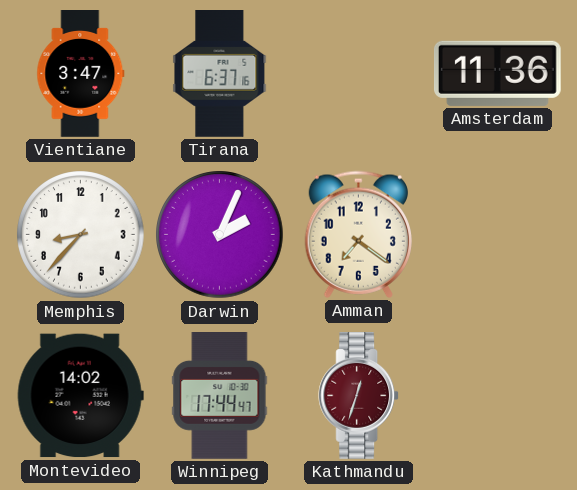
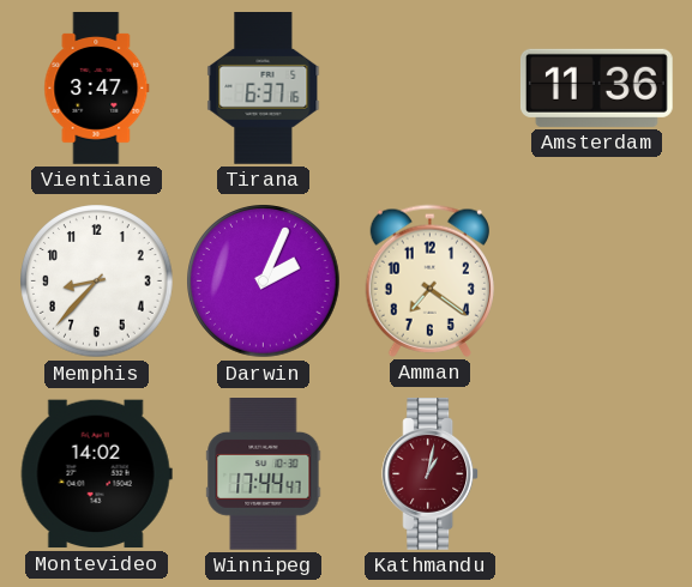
Kathmandu: 12:33 -> 1:02
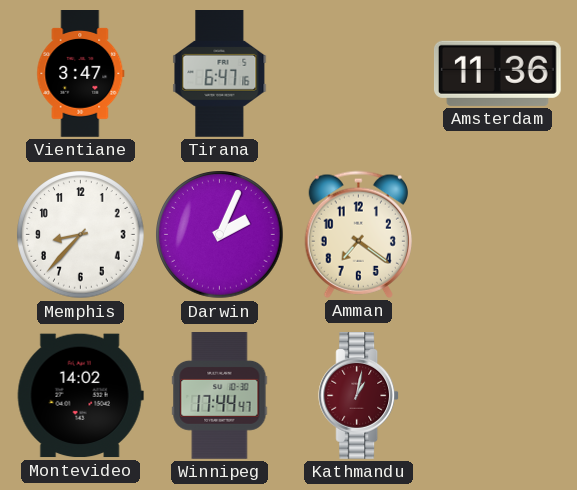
Tirana: 6:37 -> 6:47
